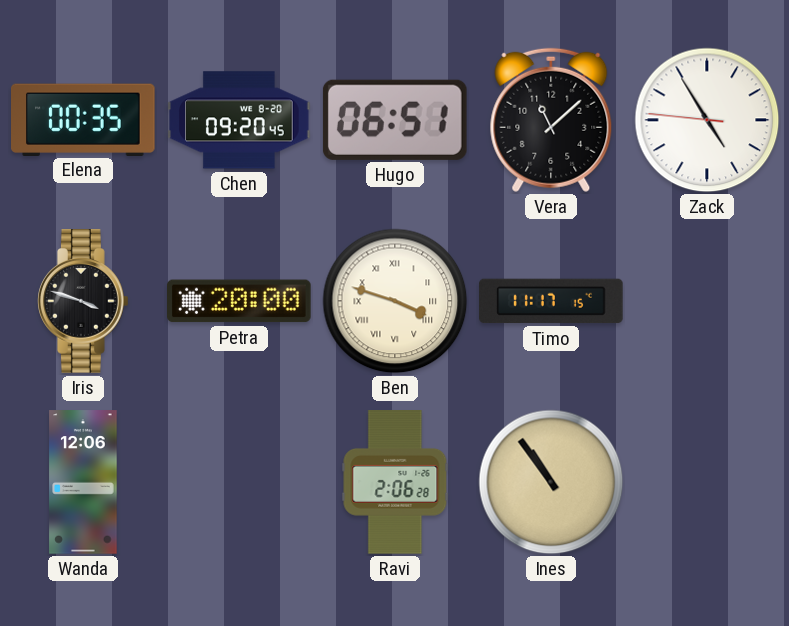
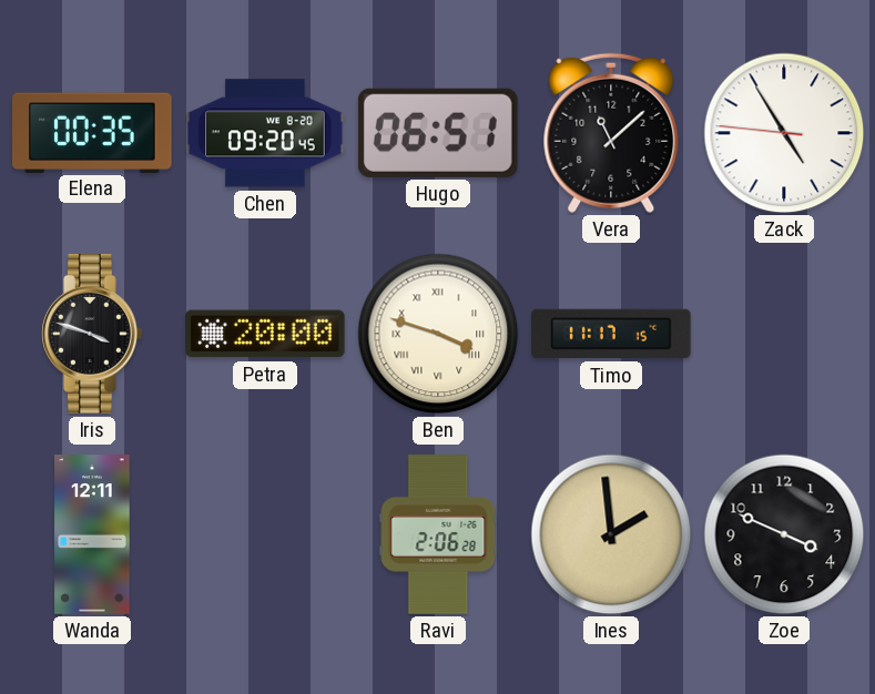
Wanda: 12:06 -> 12:11
Ines: 10:54 -> 1:59
Zoe: none -> 3:49
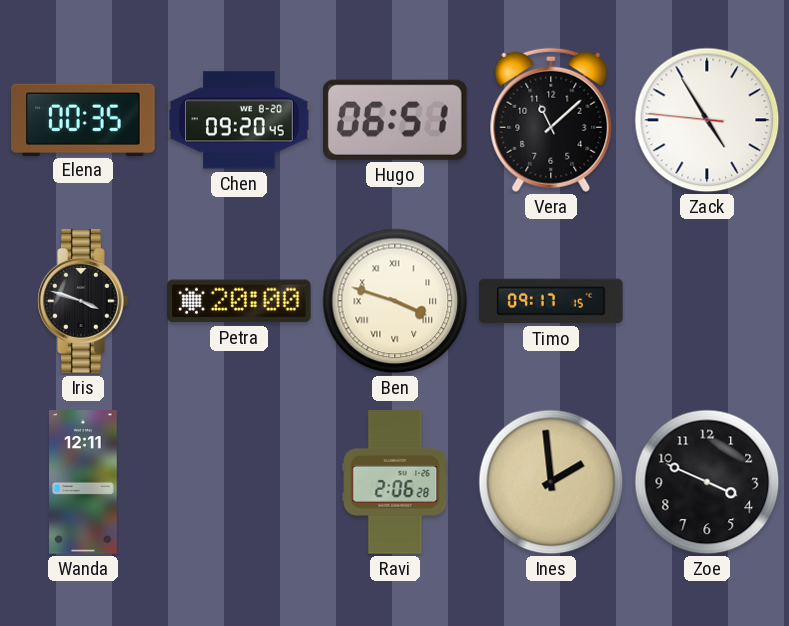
Timo: 11:17 -> 09:17
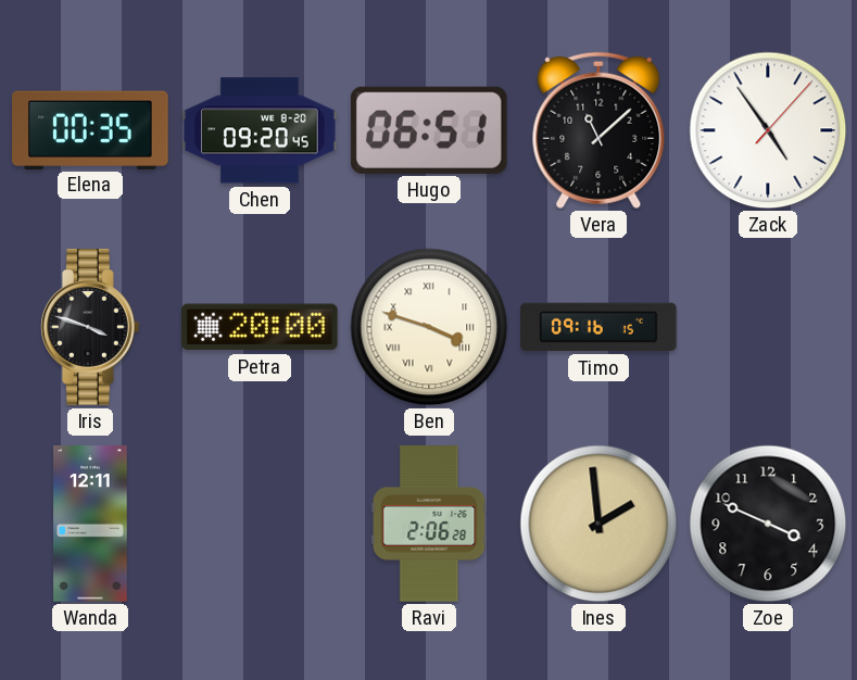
Zack: 4:54:46 -> 4:54:07
Timo: 09:17 -> 09:16
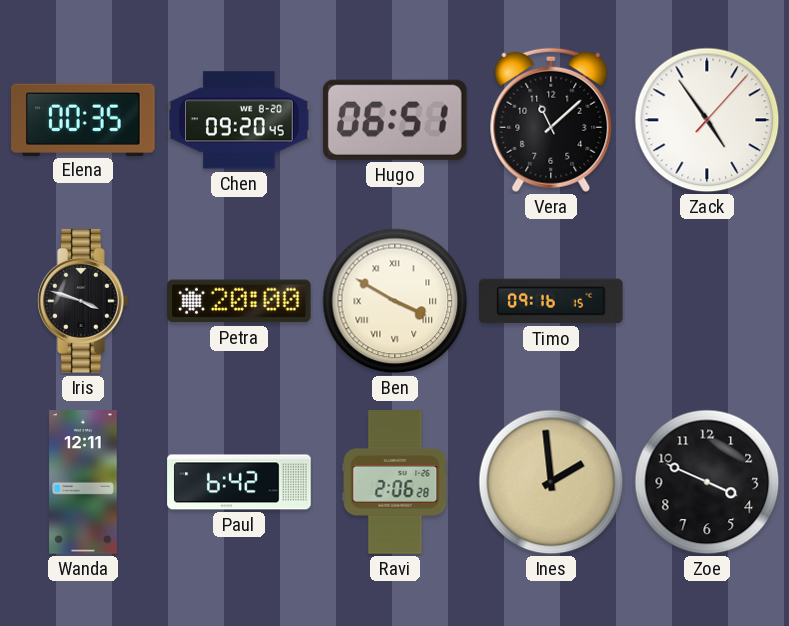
Ben: 3:48 -> 3:50
Paul: none -> 6:42
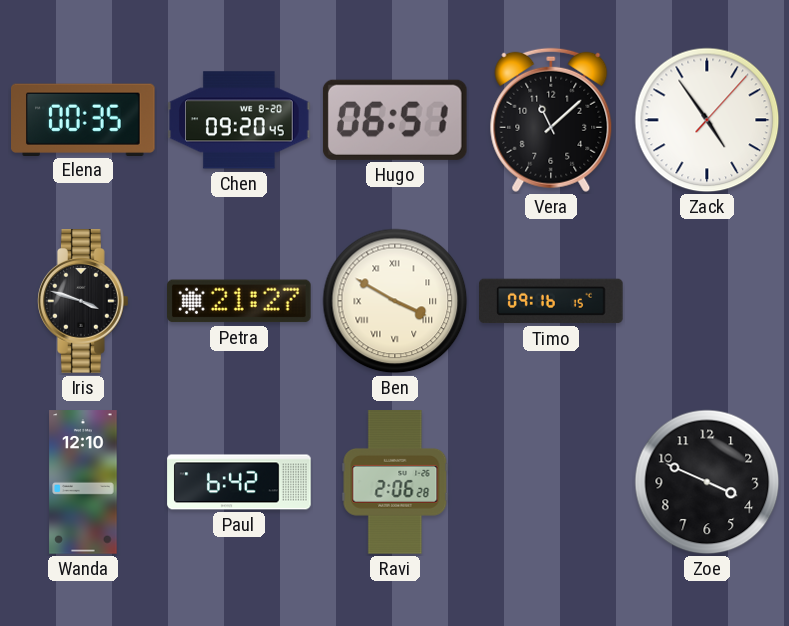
Petra: 20:00 -> 21:27
Wanda: 12:11 -> 12:10
Ines: 1:59 -> none
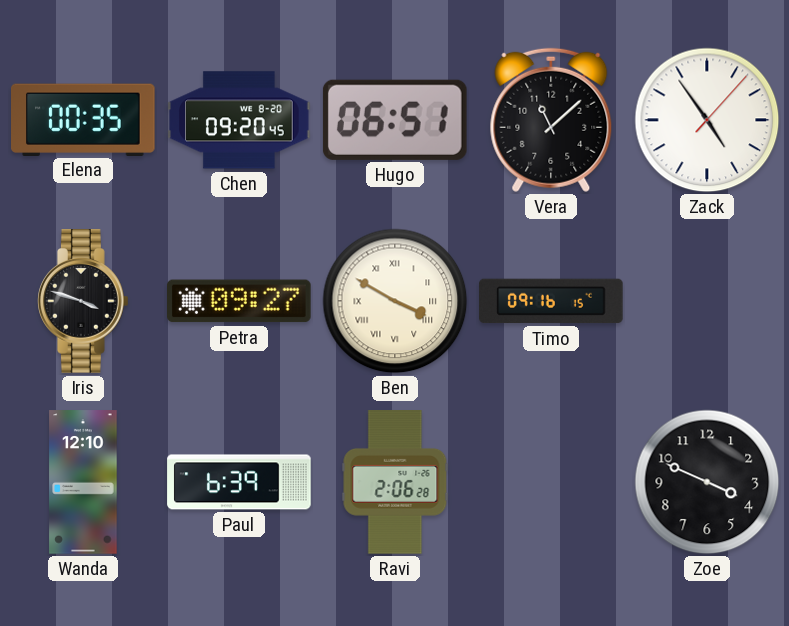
Petra: 21:27 -> 09:27
Paul: 6:42 -> 6:39
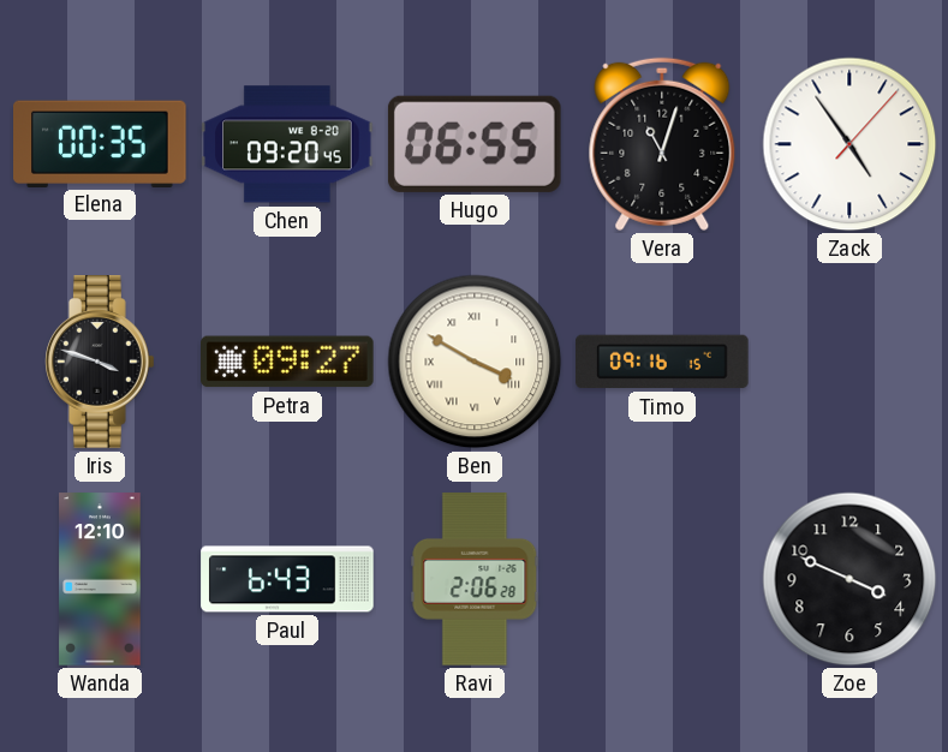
Hugo: 06:51 -> 06:55
Vera: 11:08 -> 11:03
Paul: 6:39 -> 6:43
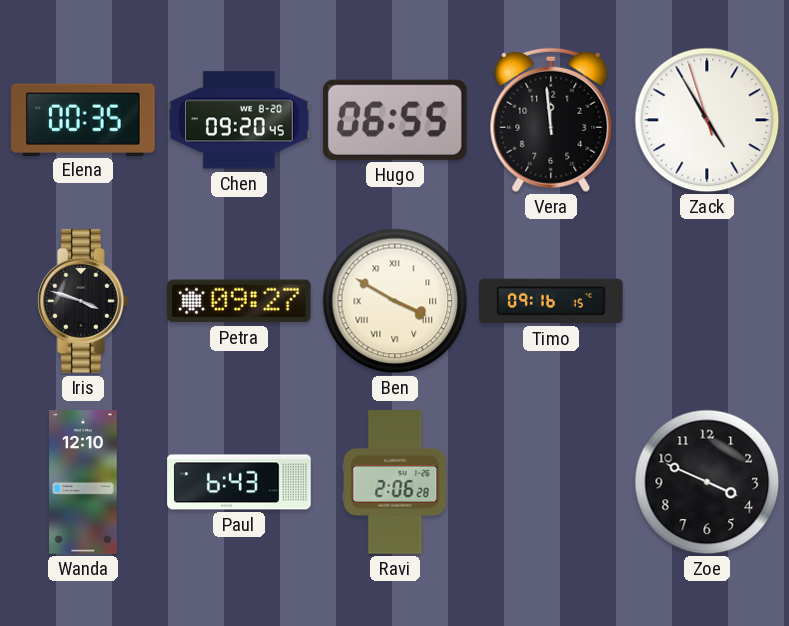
Vera: 11:03 -> 11:59
Zack: 4:54:07 -> 4:54:57
